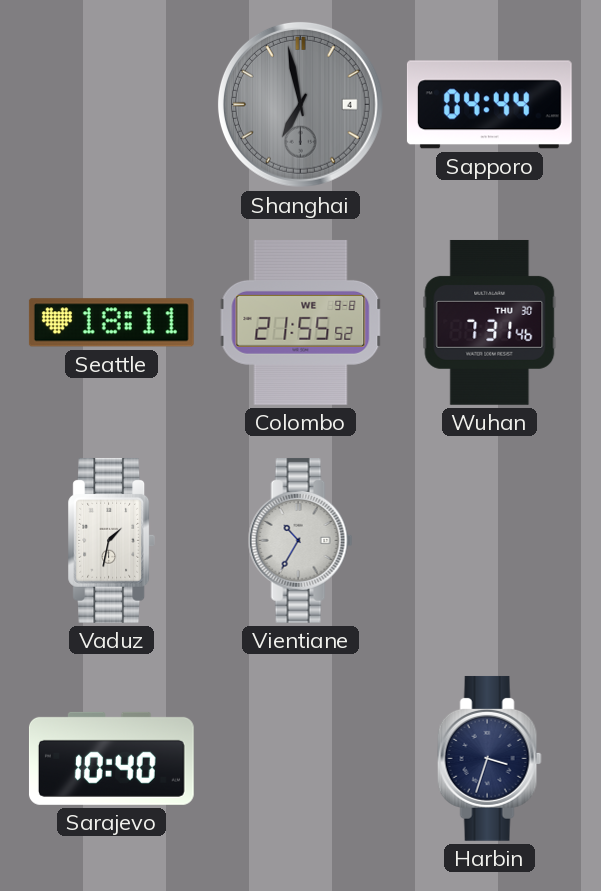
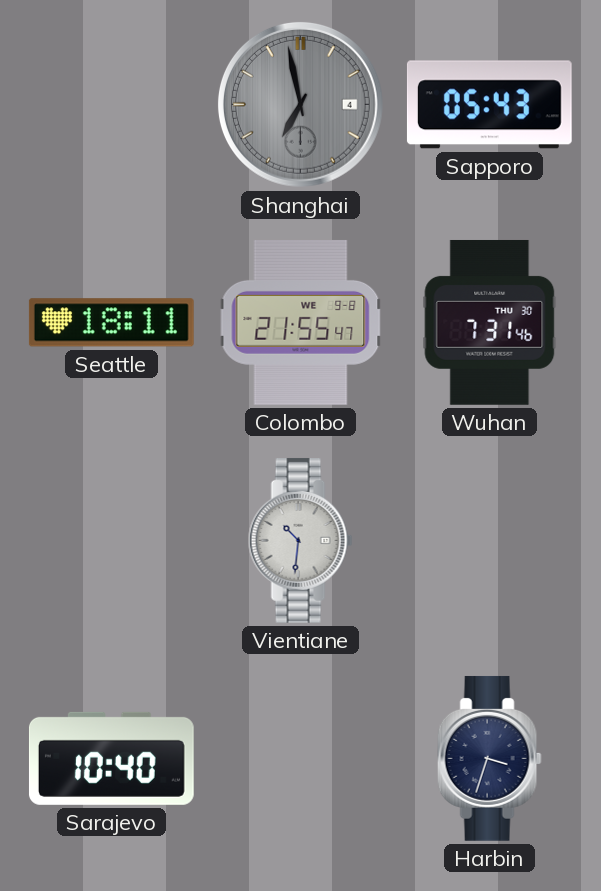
Sapporo: 04:44 -> 05:43
Colombo: 21:55:52 -> 21:55:47
Vaduz: 1:32 -> none
Vientiane: 10:35 -> 10:31
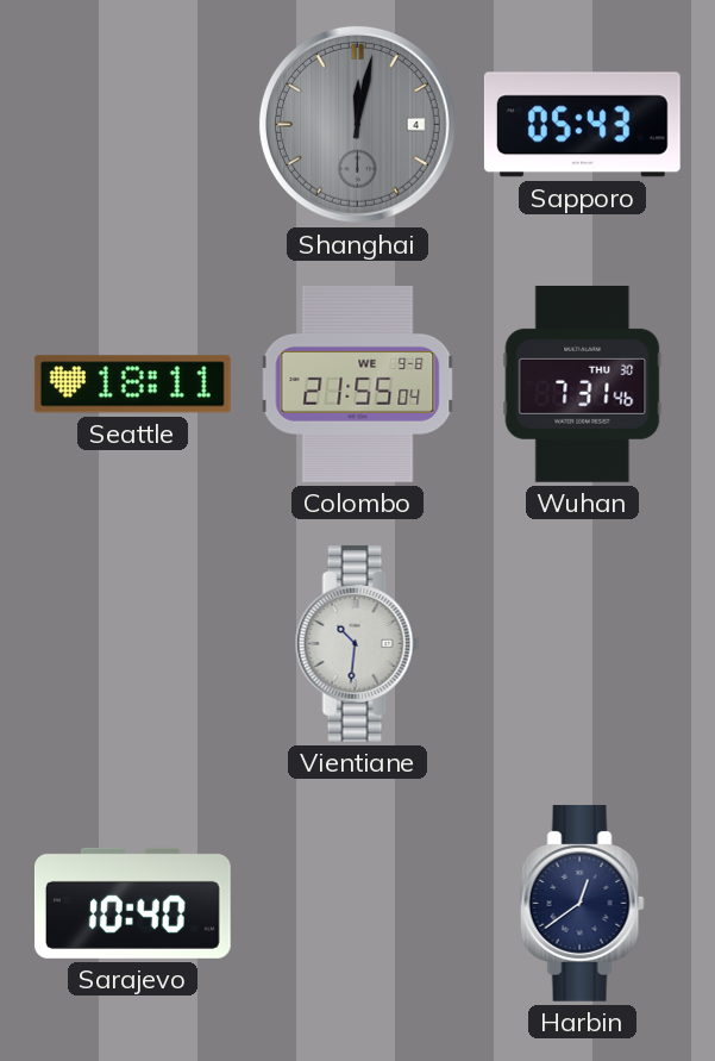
Shanghai: 6:58 -> 12:02
Colombo: 21:55:47 -> 21:55:04
Harbin: 3:33 -> 12:39
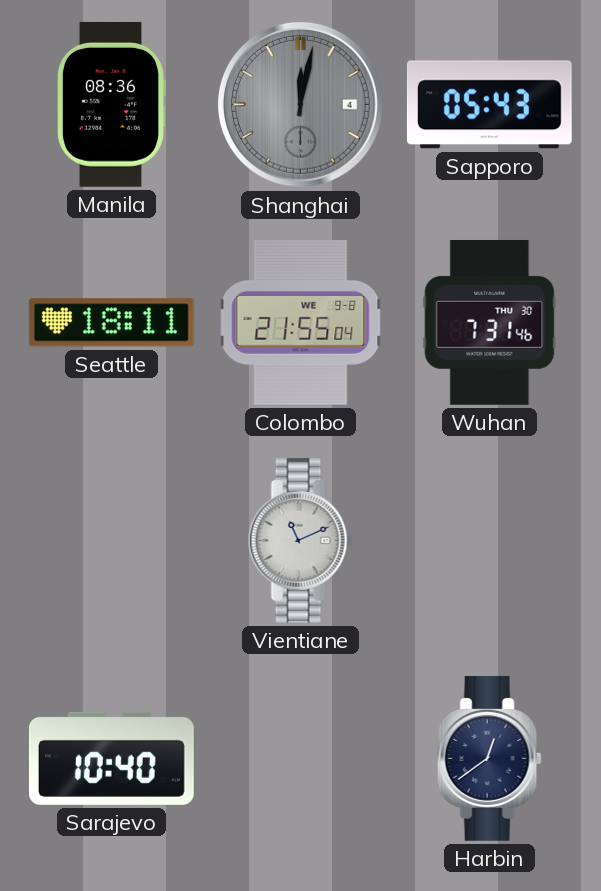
Manila: none -> 08:36
Vientiane: 10:31 -> 11:11
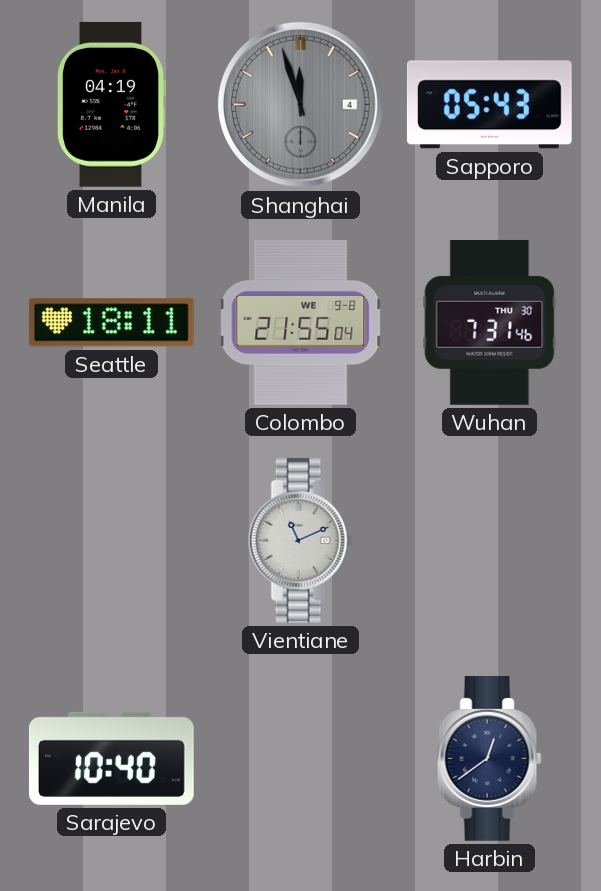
Manila: 08:36 -> 04:19
Shanghai: 12:02 -> 11:57
